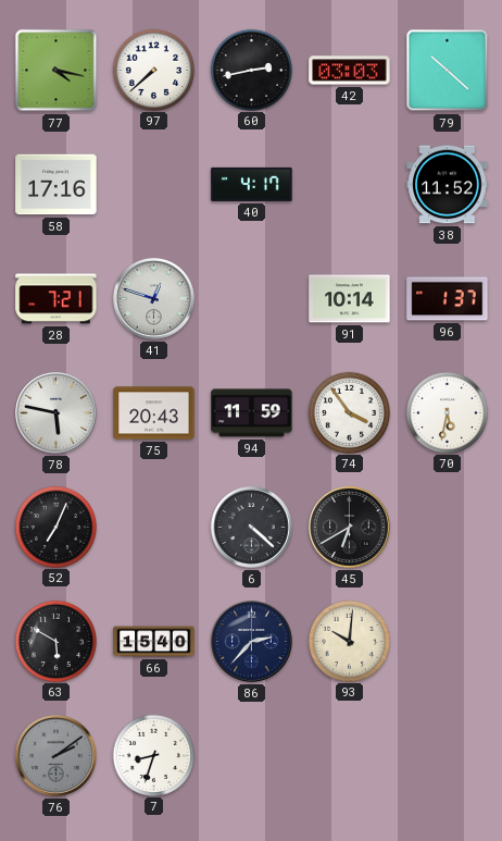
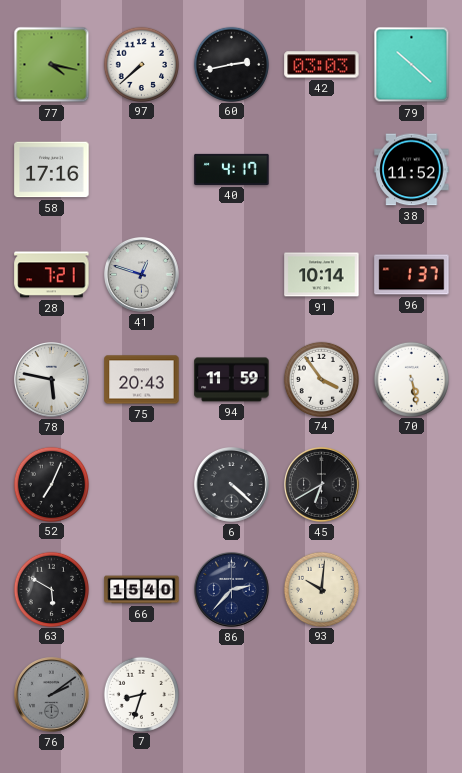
70: 5:32 -> 5:28
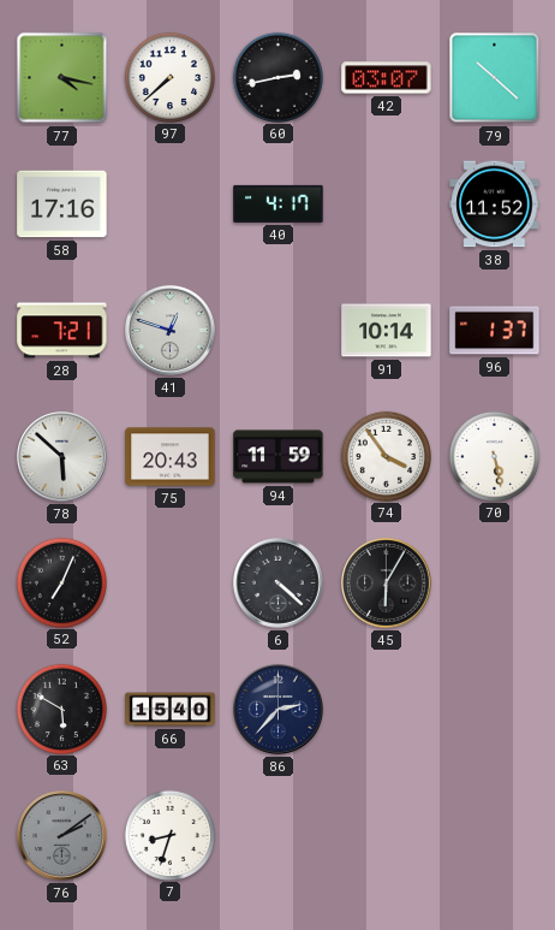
42: 03:03 -> 03:07
78: 5:47 -> 5:52
45: 6:40 -> 6:05
93: 10:01 -> none
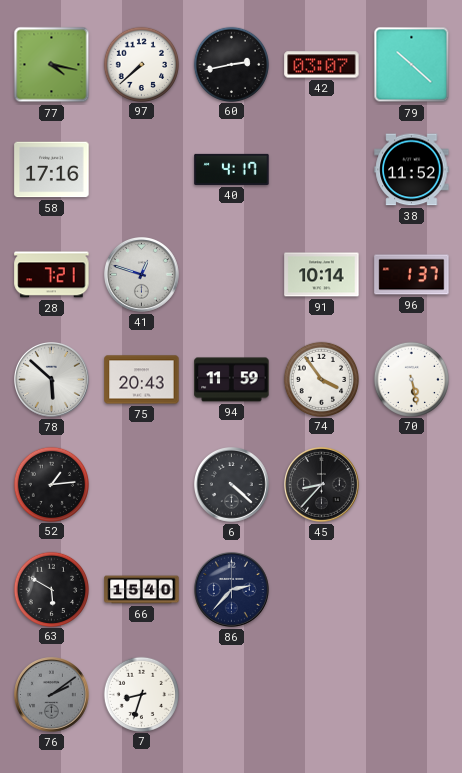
52: 7:04 -> 1:14
45: 6:05 -> 8:37
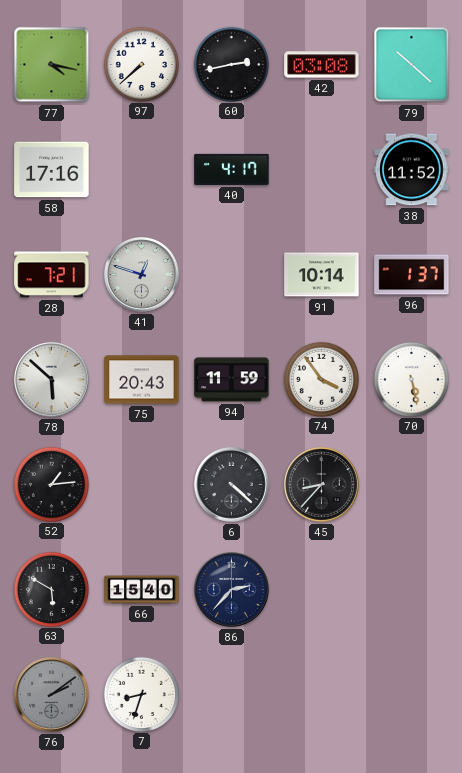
42: 03:07 -> 03:08
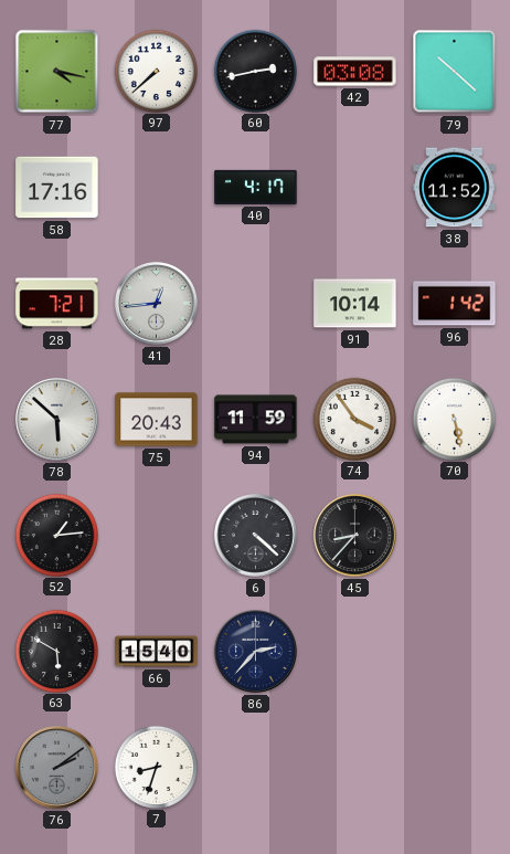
41: 12:48 -> 12:44
96: 1:37 -> 1:42
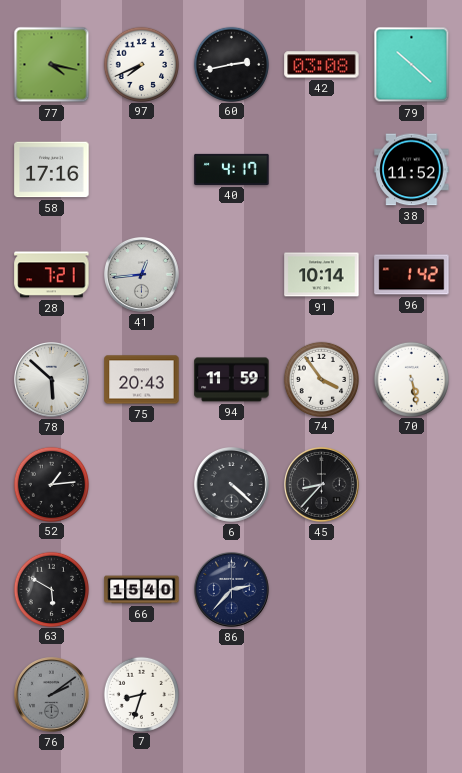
97: 7:38 -> 7:41
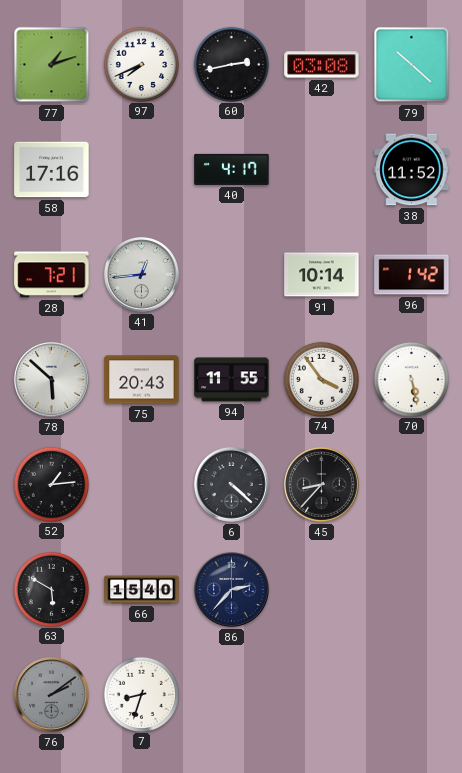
77: 4:17 -> 1:12
94: 11:59 -> 11:55
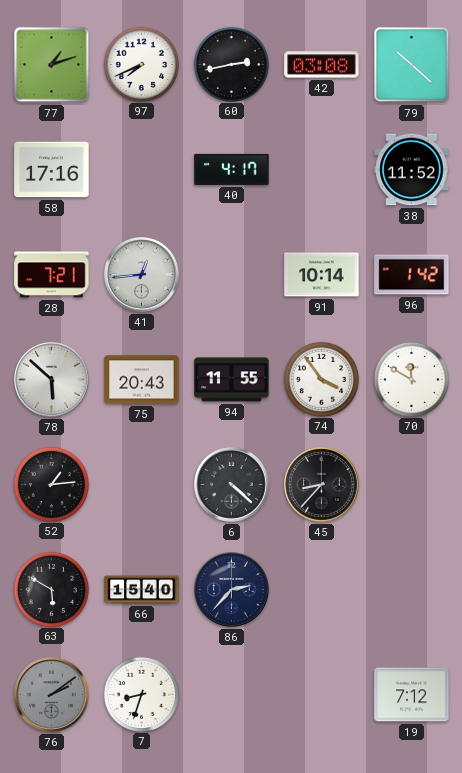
70: 5:28 -> 11:50
19: none -> 7:12
